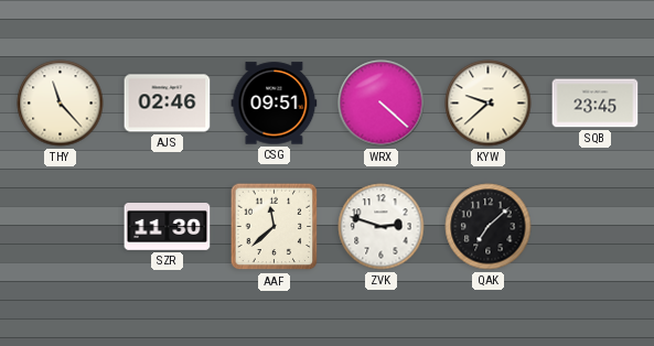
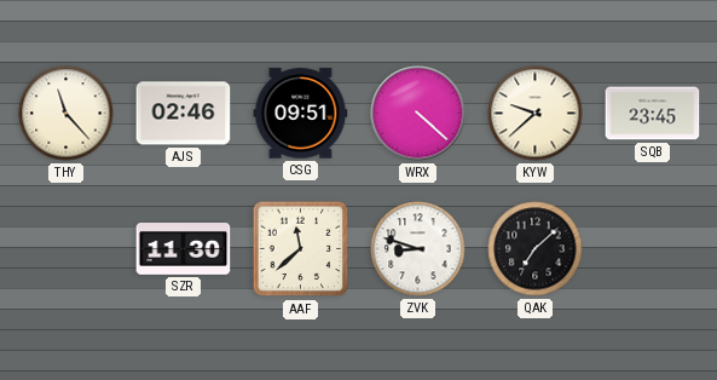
ZVK: 2:48 -> 8:48
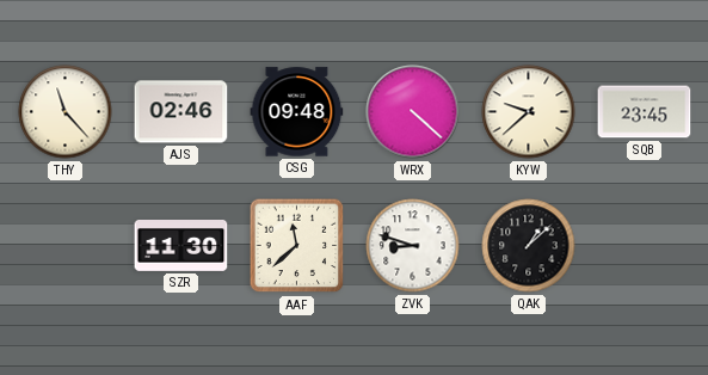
CSG: 09:51 -> 09:48
QAK: 7:08 -> 1:08
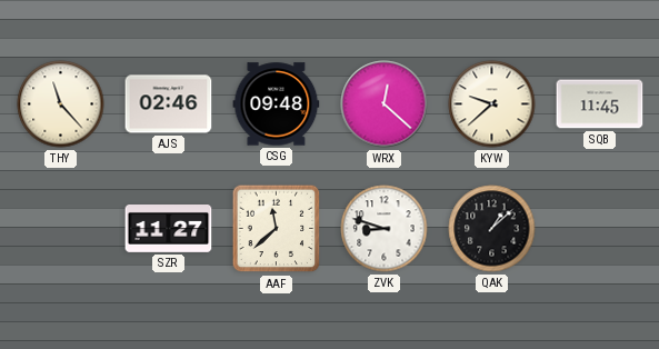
WRX: 4:22 -> 12:22
SQB: 23:45 -> 11:45
SZR: 11:30 -> 11:27
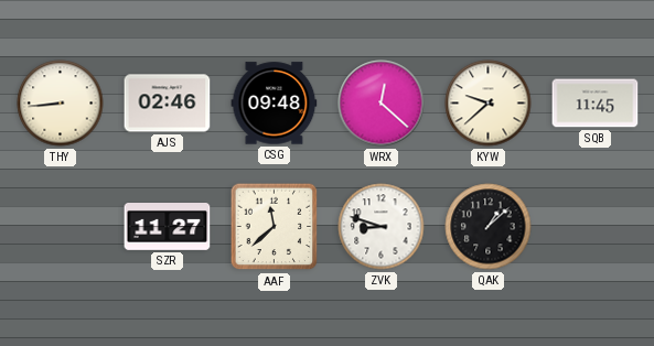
THY: 11:23 -> 8:44
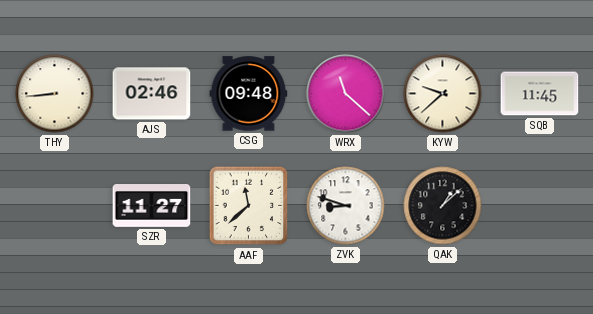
WRX: 12:22 -> 11:22
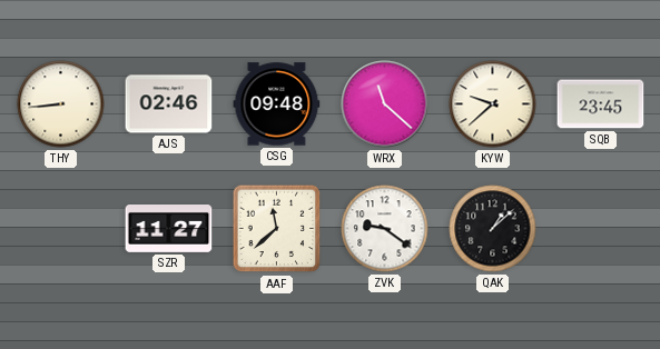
SQB: 11:45 -> 23:45
ZVK: 8:48 -> 9:21
